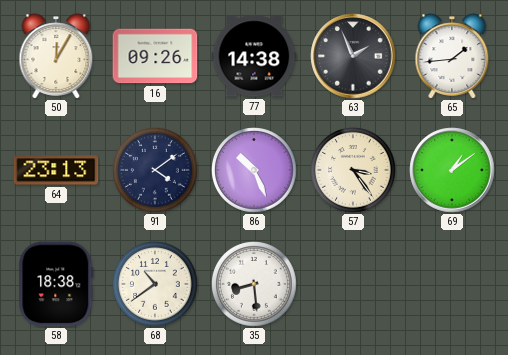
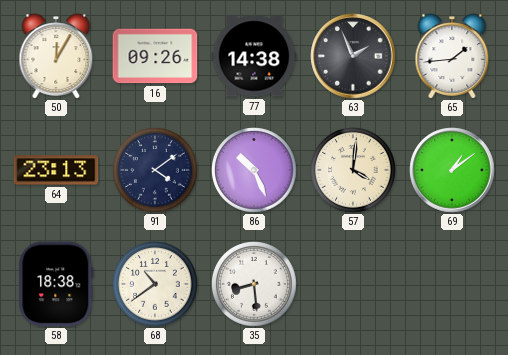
57: 3:24 -> 4:01
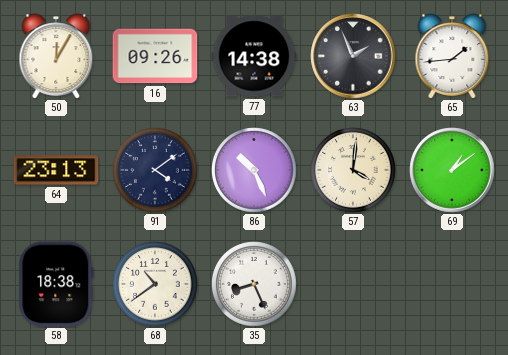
35: 8:29 -> 8:26
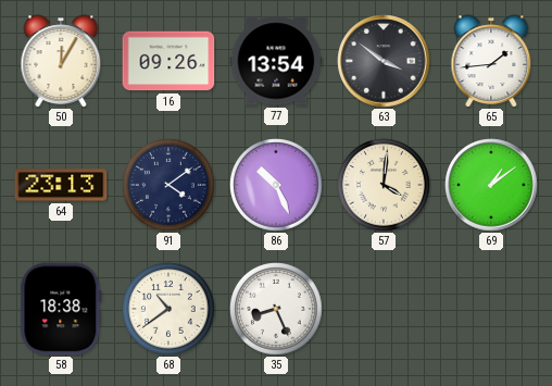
77: 14:38 -> 13:54
63: 1:56 -> 3:51
